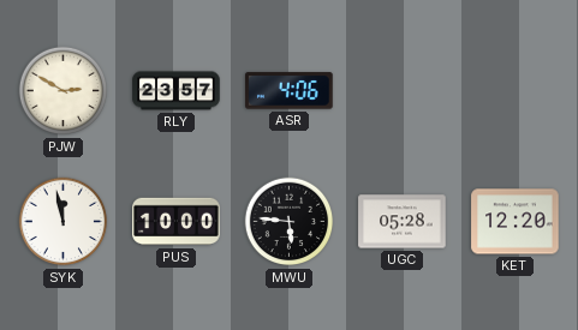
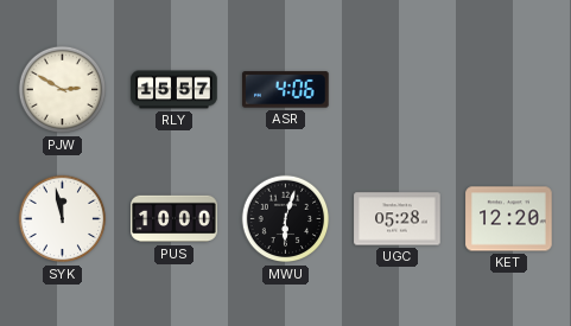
RLY: 23:57 -> 15:57
MWU: 5:46 -> 6:03
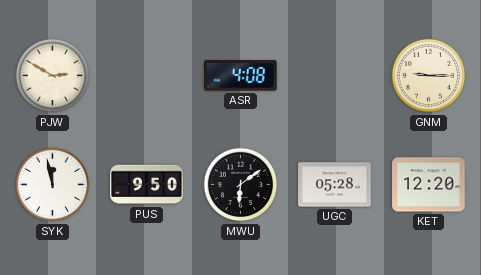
RLY: 15:57 -> none
ASR: 4:06 -> 4:08
GNM: none -> 9:15
PUS: 10:00 -> 9:50
MWU: 6:03 -> 6:09
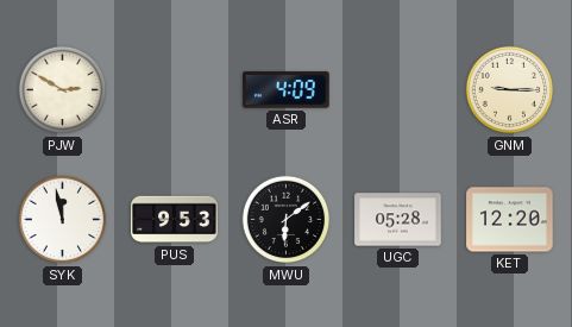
ASR: 4:08 -> 4:09
PUS: 9:50 -> 9:53
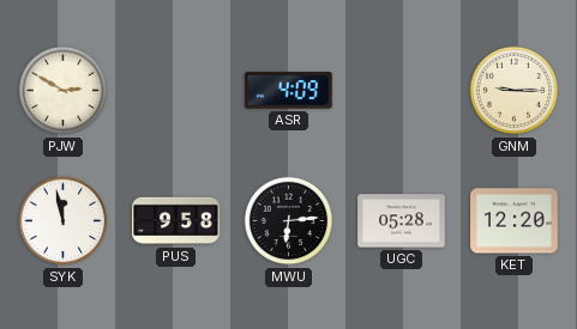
PUS: 9:53 -> 9:58
MWU: 6:09 -> 6:14
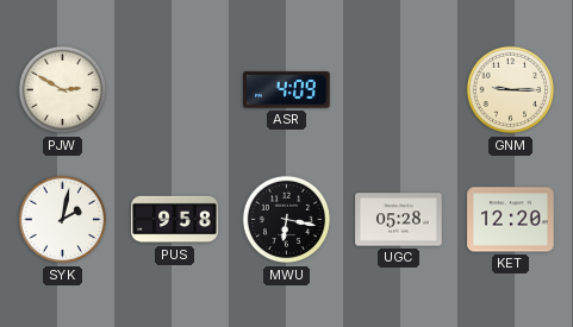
SYK: 11:58 -> 2:02
MWU: 6:14 -> 6:17
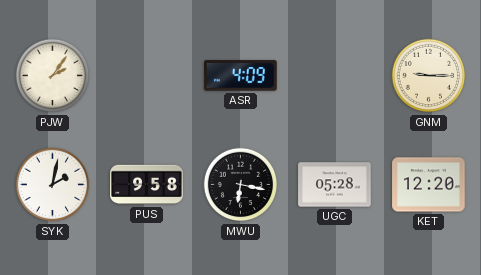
PJW: 2:50 -> 2:06
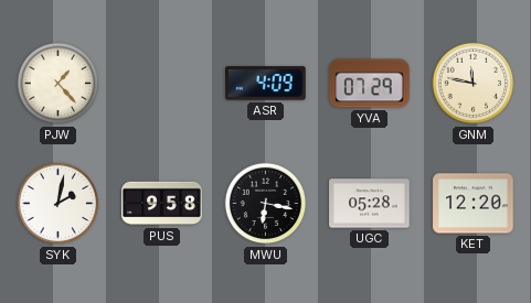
PJW: 2:06 -> 1:23
YVA: none -> 07:29
GNM: 9:15 -> 11:47
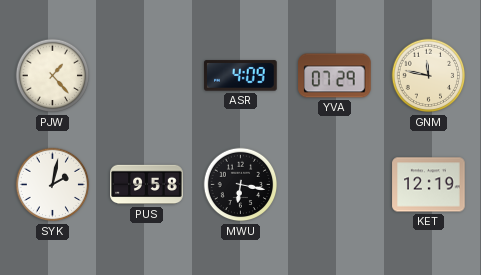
UGC: 05:28 -> none
KET: 12:20 -> 12:19
